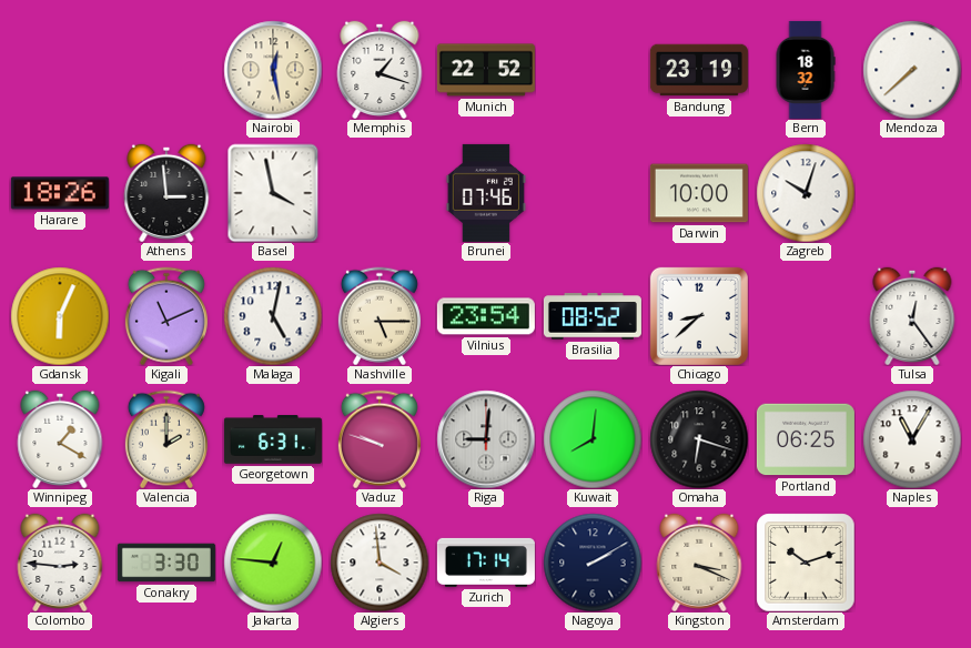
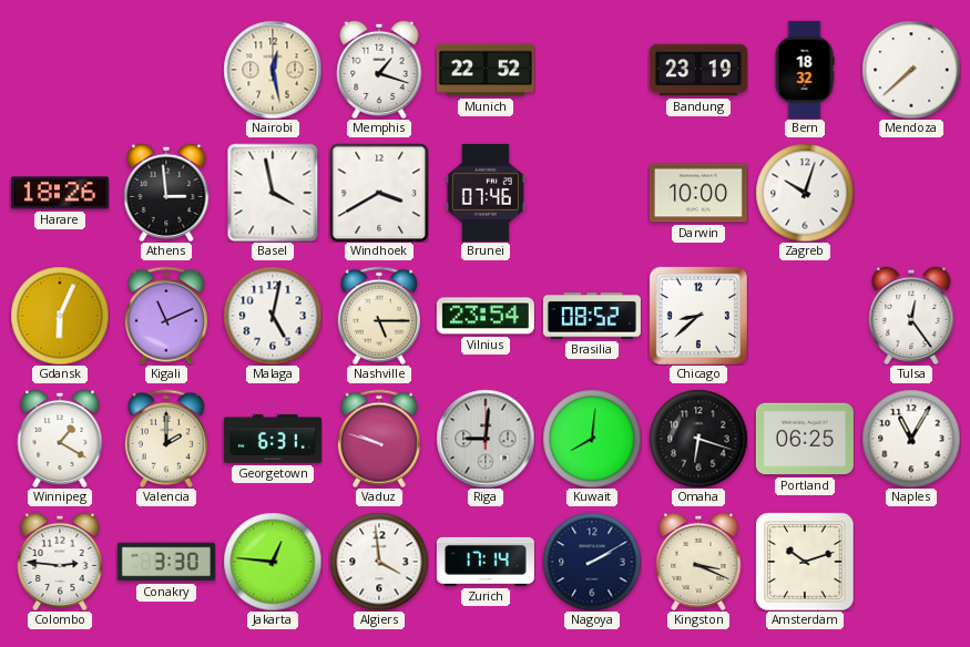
Windhoek: none -> 3:40
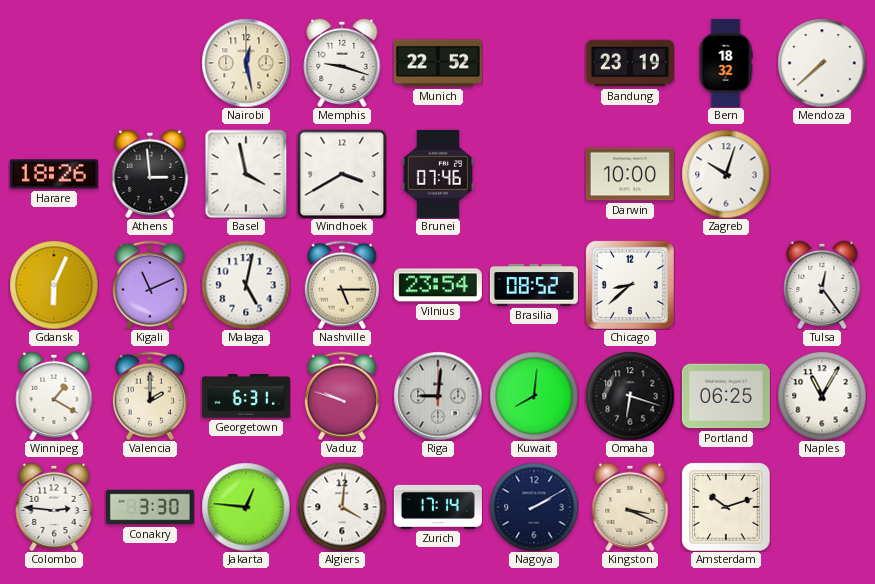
Memphis: 1:18 -> 9:18
Algiers: 3:59 -> 4:01
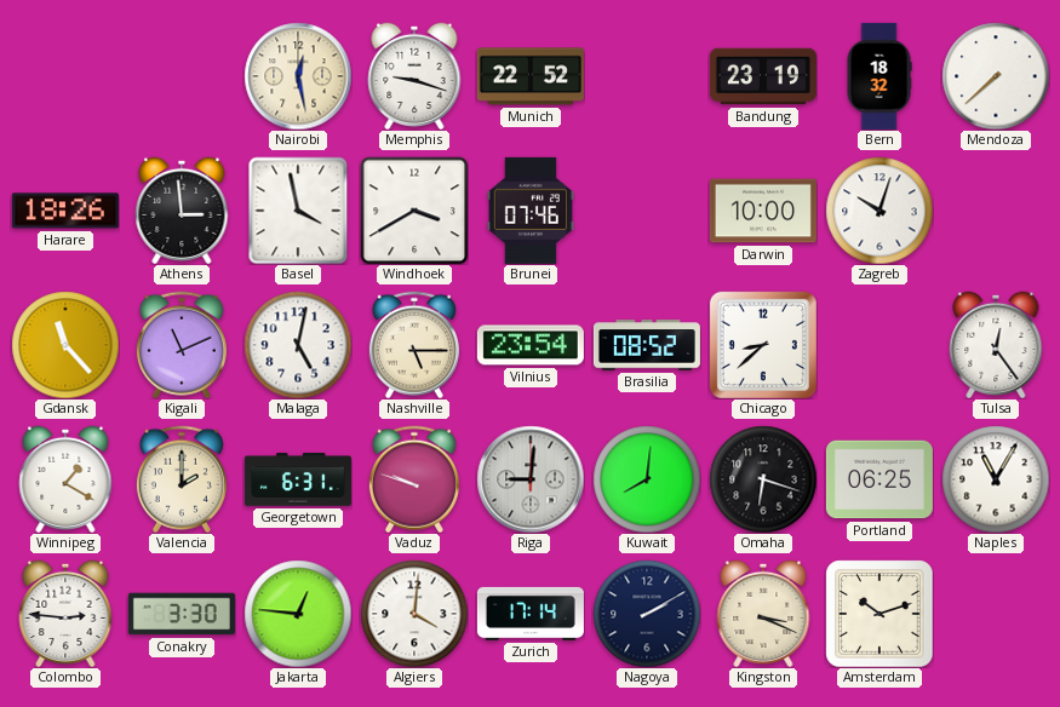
Gdansk: 6:04 -> 11:23
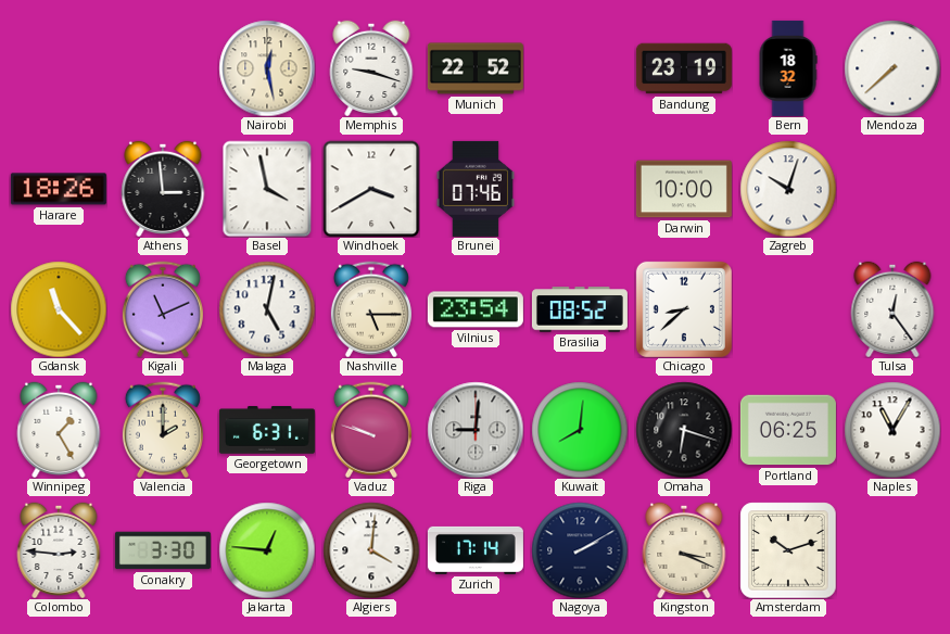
Winnipeg: 1:20 -> 1:25
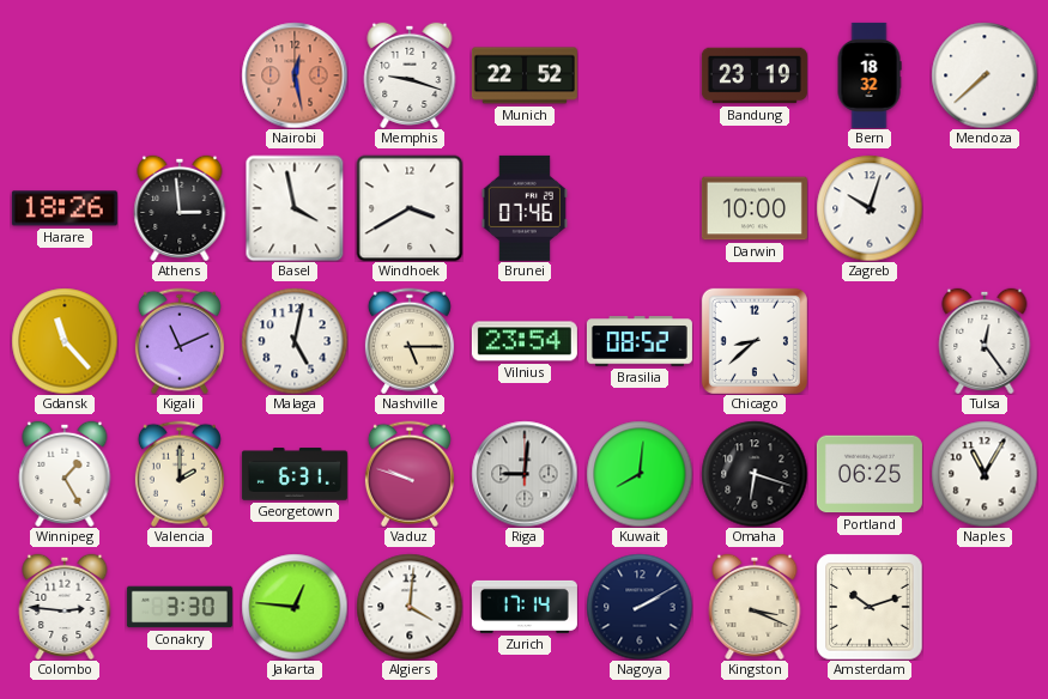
Nairobi dial: cream -> salmon
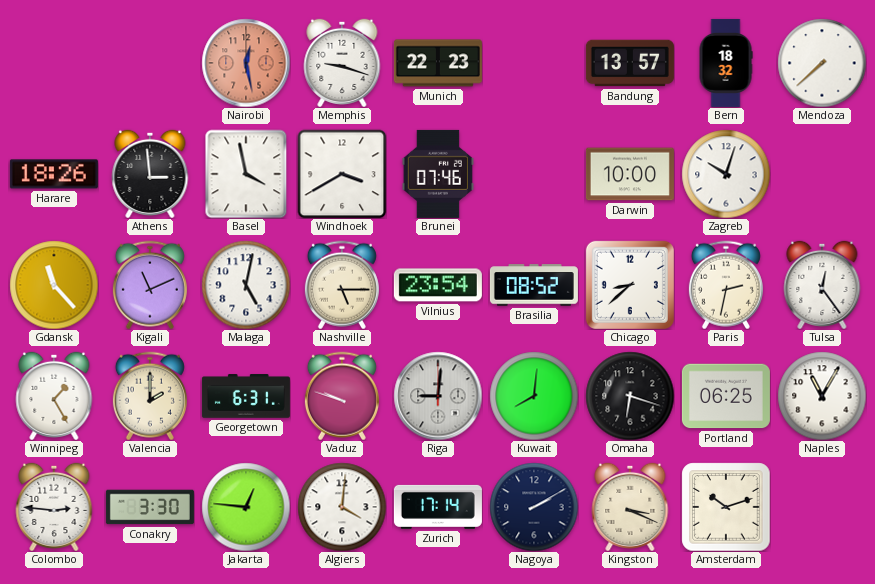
Munich: 22:52 -> 22:23
Bandung: 23:19 -> 13:57
Paris: none -> 2:32
